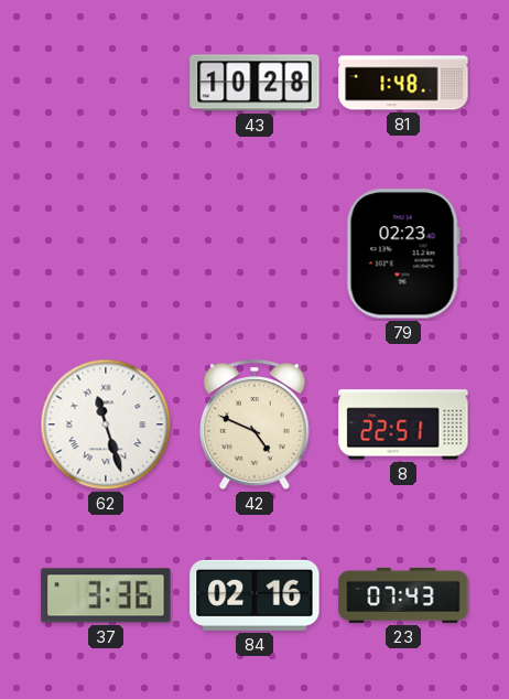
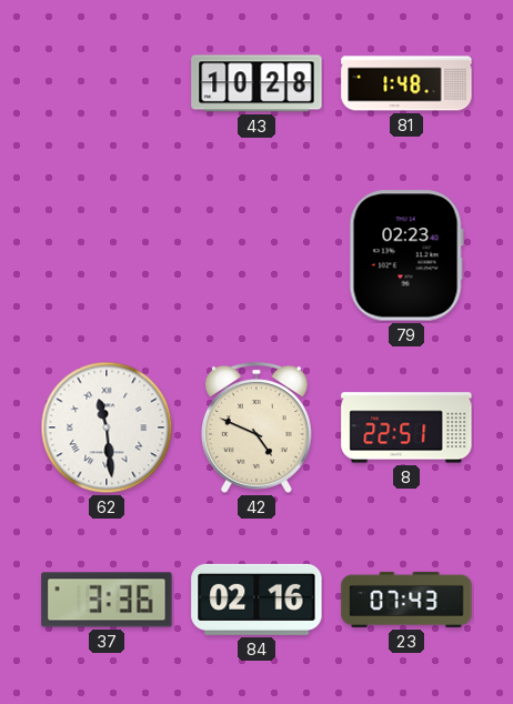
62: 11:27 -> 11:29
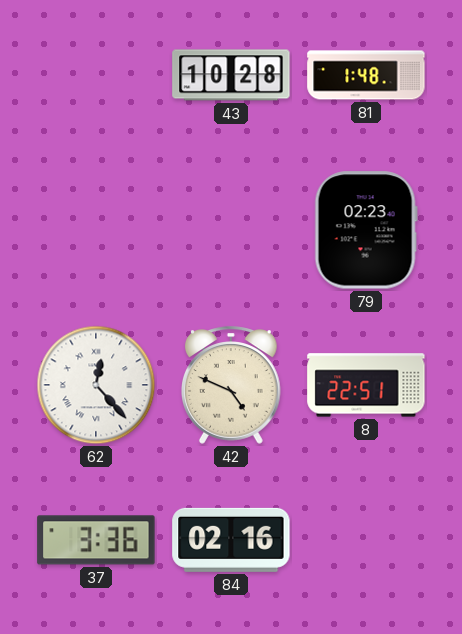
62: 11:29 -> 12:23
23: 07:43 -> none
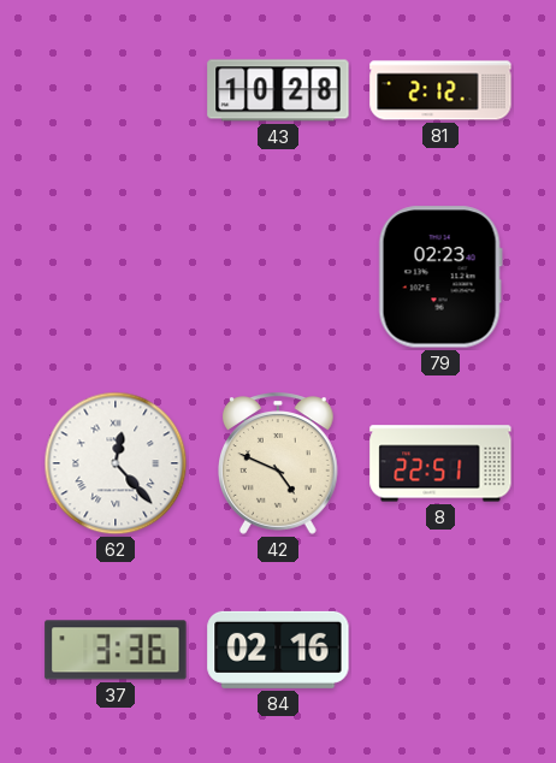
81: 1:48 -> 2:12
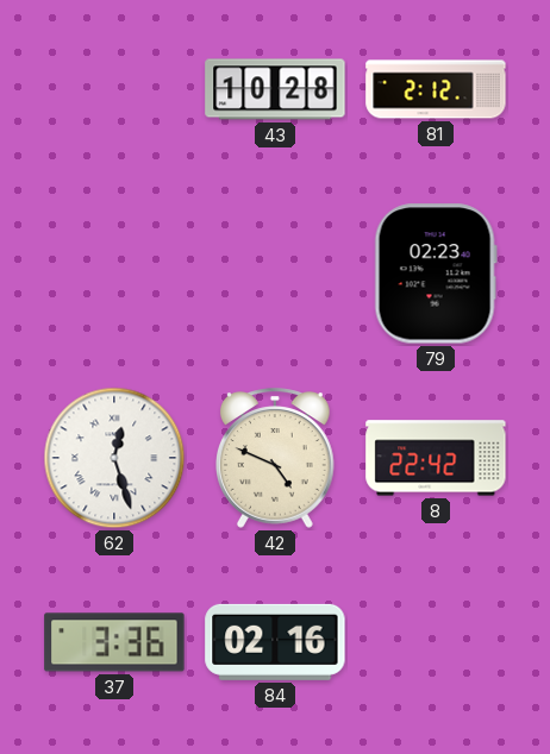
62: 12:23 -> 12:27
8: 22:51 -> 22:42
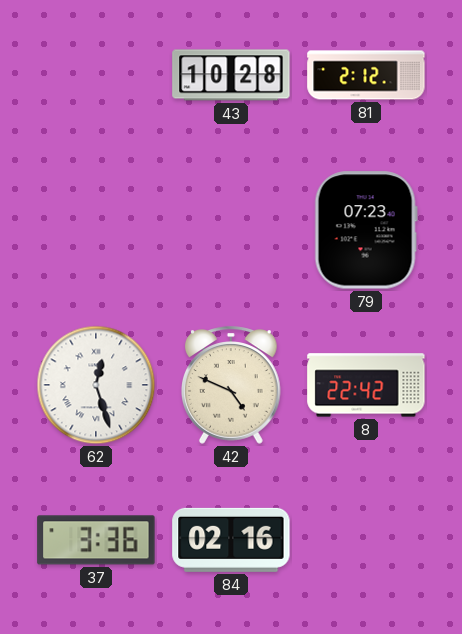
79: 02:23 -> 07:23
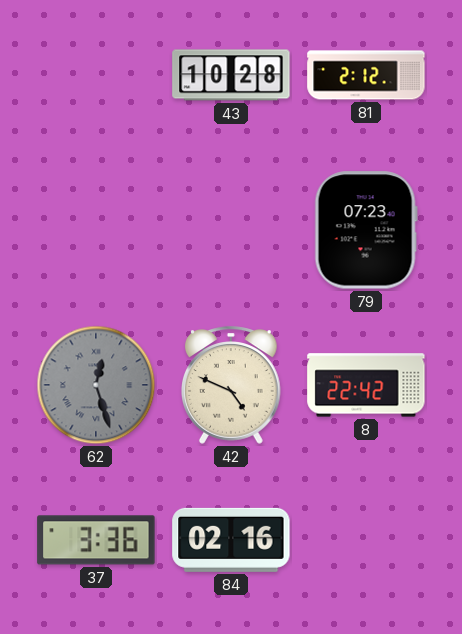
62 dial: white -> grey
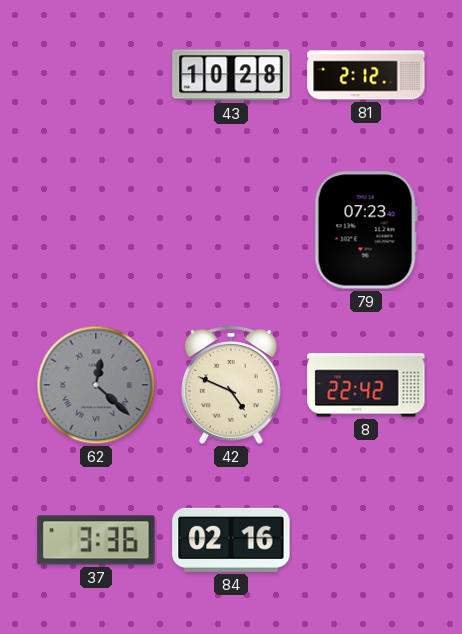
62: 12:27 -> 12:22
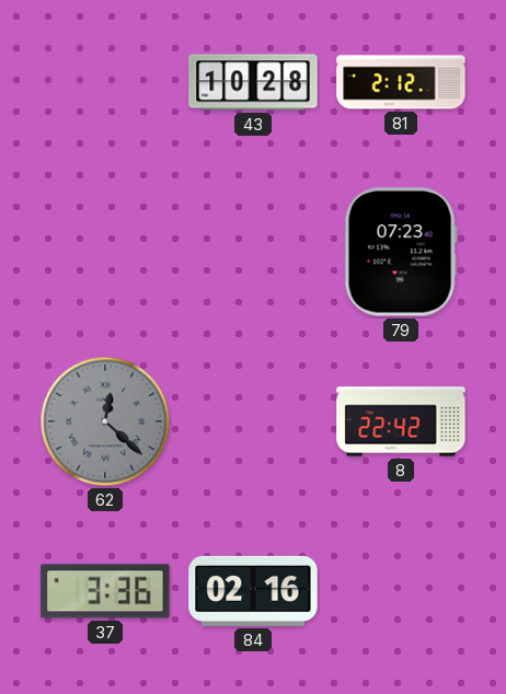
42: 4:49 -> none
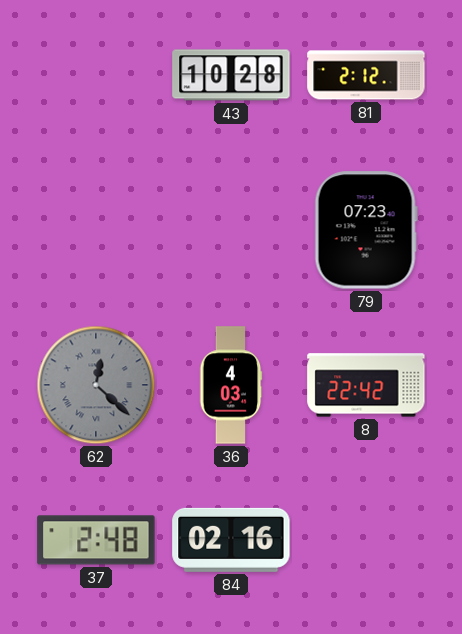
36: none -> 4:03
37: 3:36 -> 2:48
